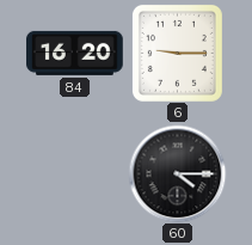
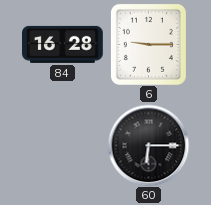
84: 16:20 -> 16:28
60: 4:15 -> 6:15
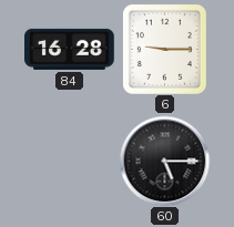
60: 6:15 -> 5:15
